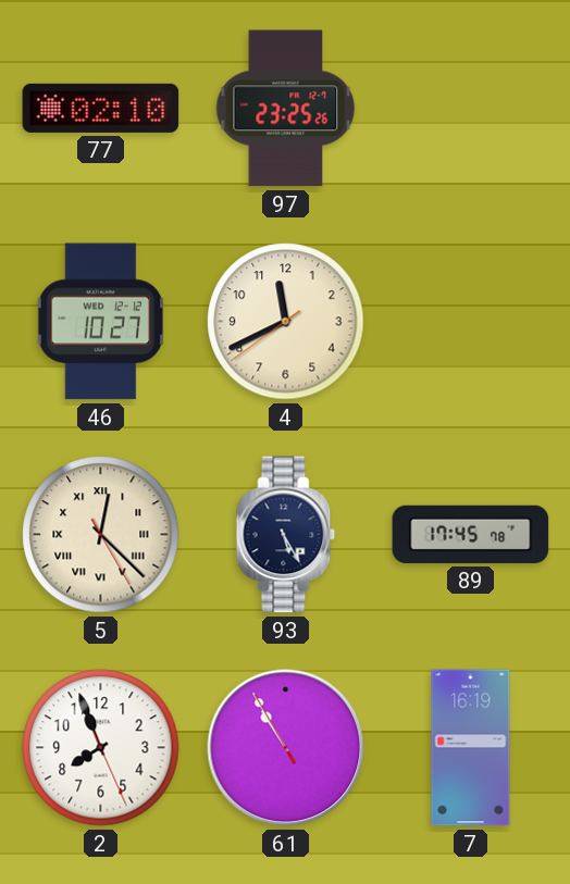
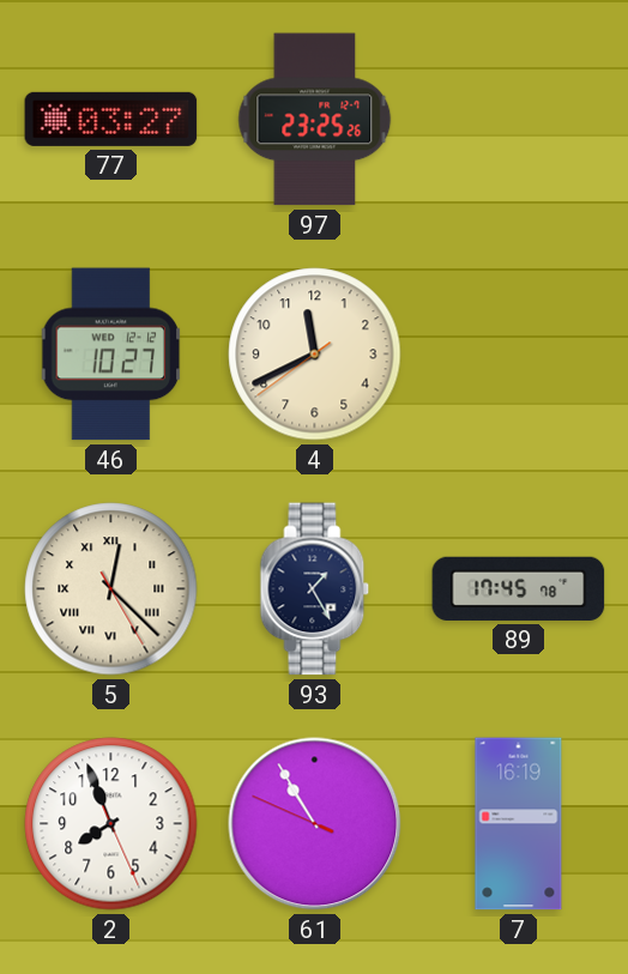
77: 02:10 -> 03:27
93: 5:25 -> 1:25
61: 10:54:55 -> 10:54:49
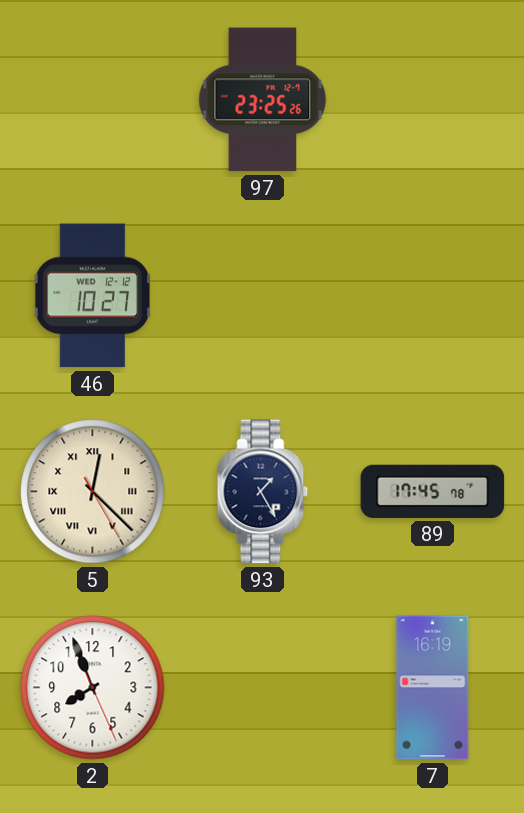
77: 03:27 -> none
4: 11:40 -> none
61: 10:54 -> none
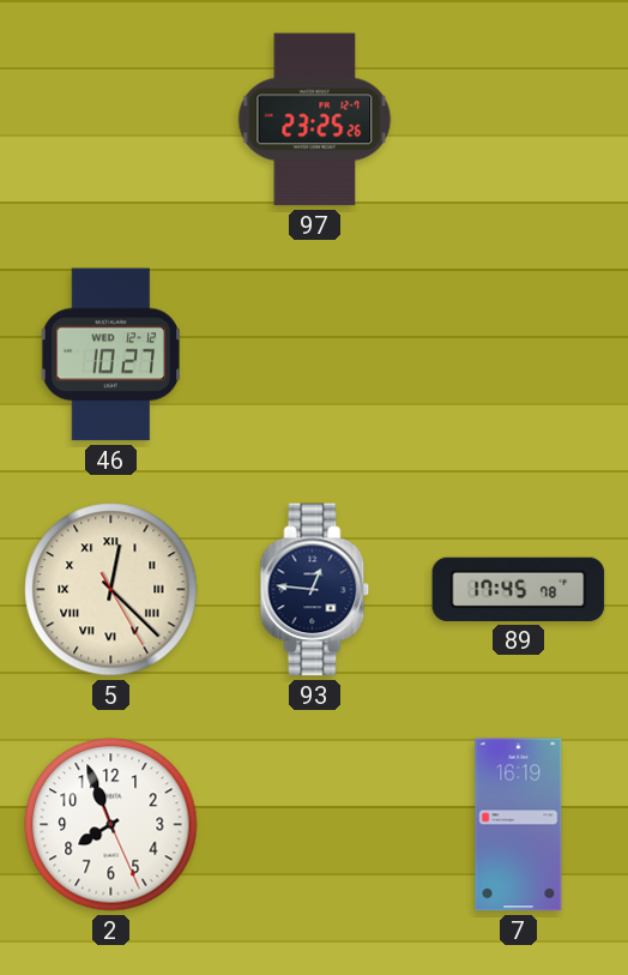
93: 1:25 -> 12:46
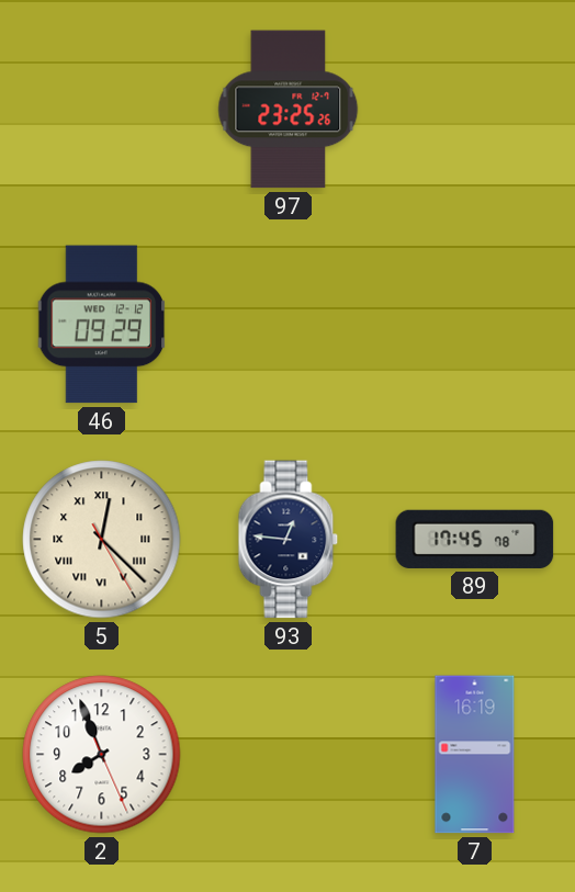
46: 10:27 -> 09:29
